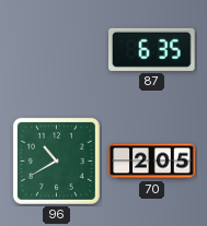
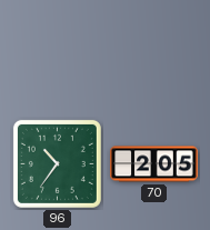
87: 6:35 -> none
96: 10:40 -> 10:36
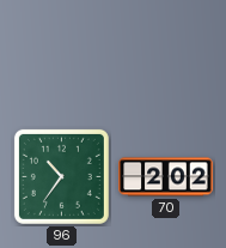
70: 2:05 -> 2:02
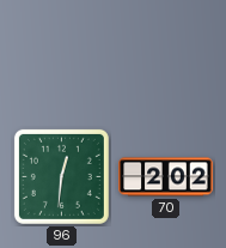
96: 10:36 -> 12:31
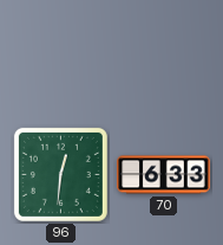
70: 2:02 -> 6:33
